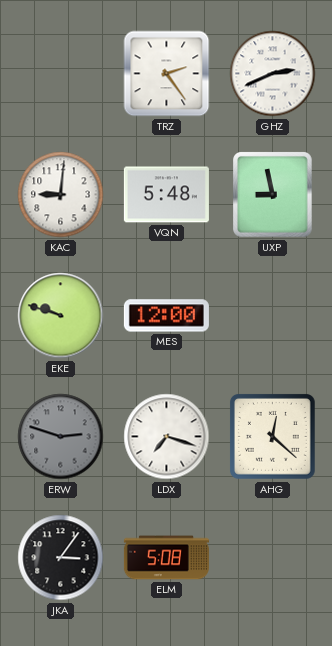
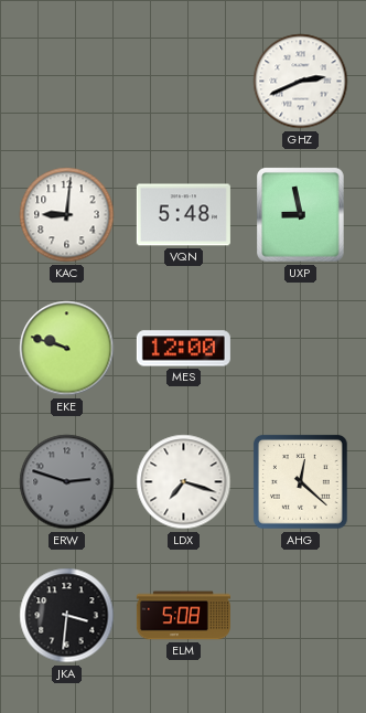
TRZ: 2:24 -> none
JKA: 3:06 -> 3:31
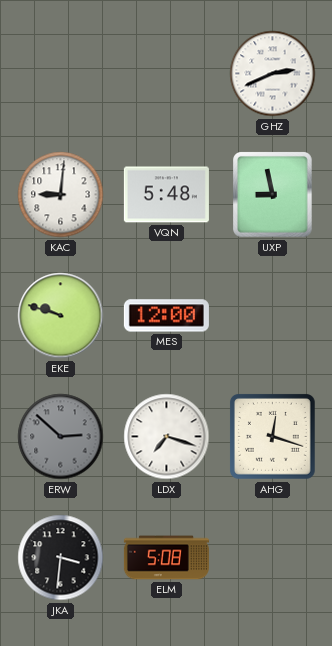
ERW: 2:48 -> 2:52
AHG: 12:22 -> 12:18
